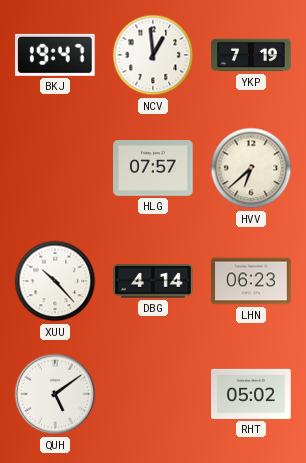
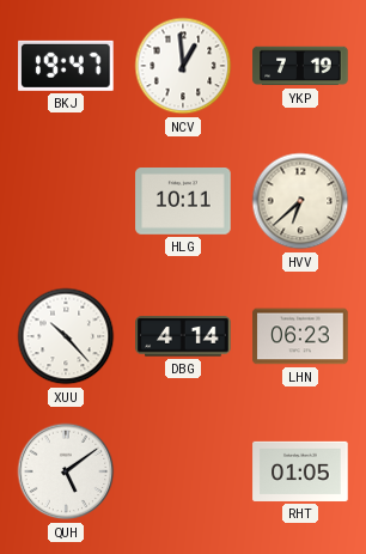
HLG: 07:57 -> 10:11
RHT: 05:02 -> 01:05
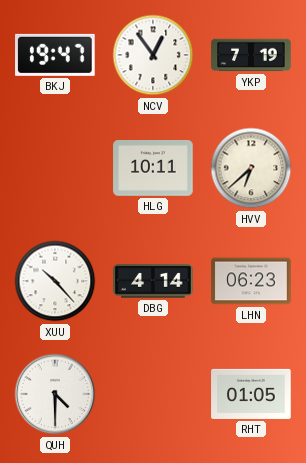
NCV: 12:59 -> 12:54
QUH: 5:09 -> 4:30
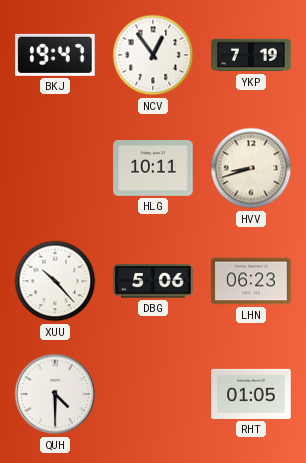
HVV: 6:38 -> 8:42
DBG: 4:14 -> 5:06
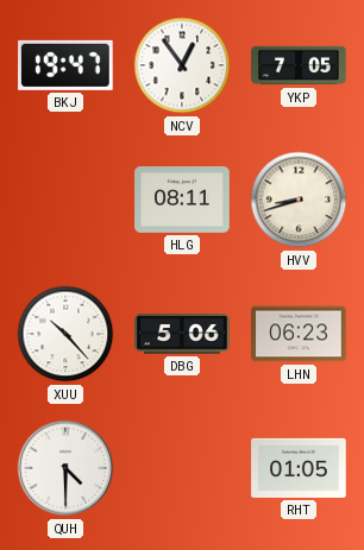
YKP: 7:19 -> 7:05
HLG: 10:11 -> 08:11
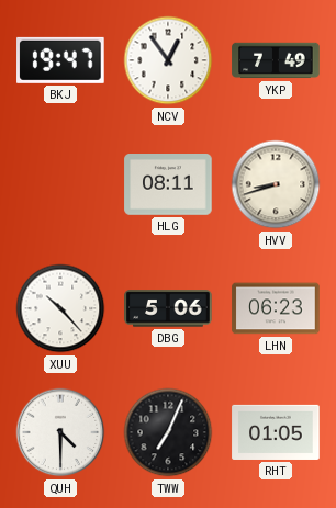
YKP: 7:05 -> 7:49
TWW: none -> 7:04
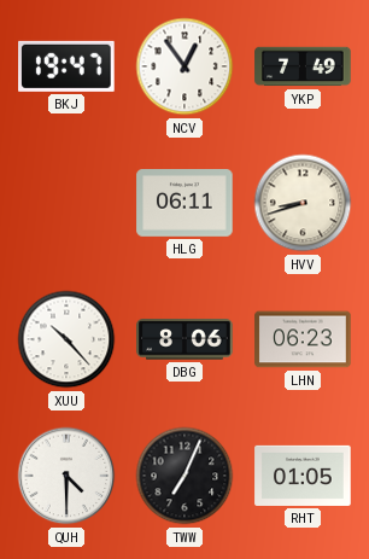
HLG: 08:11 -> 06:11
DBG: 5:06 -> 8:06
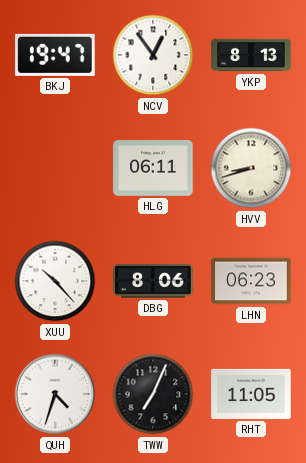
YKP: 7:49 -> 8:13
QUH: 4:30 -> 4:33
RHT: 01:05 -> 11:05
